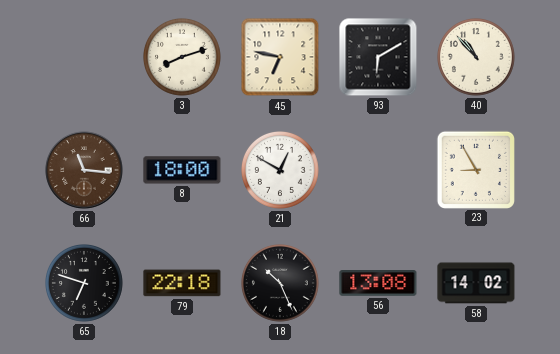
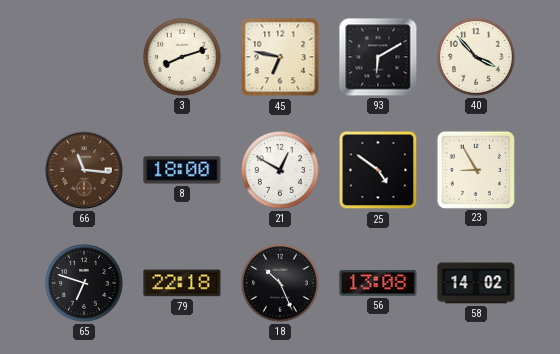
40: 10:53 -> 3:53
25: none -> 4:51
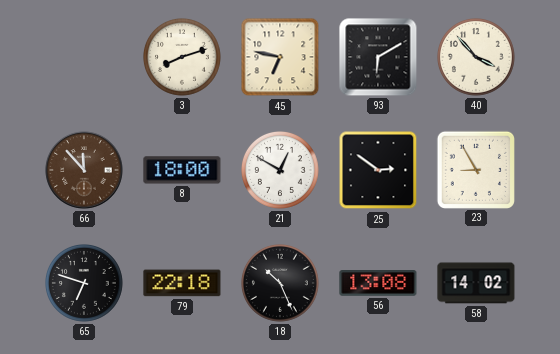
66: 11:16 -> 11:53
25: 4:51 -> 2:51
